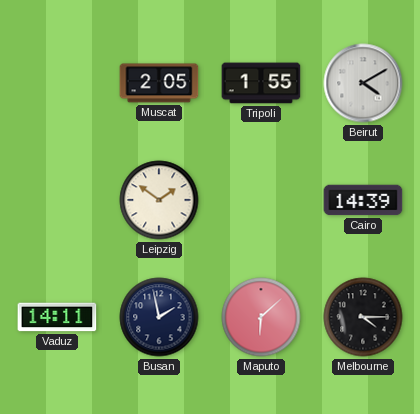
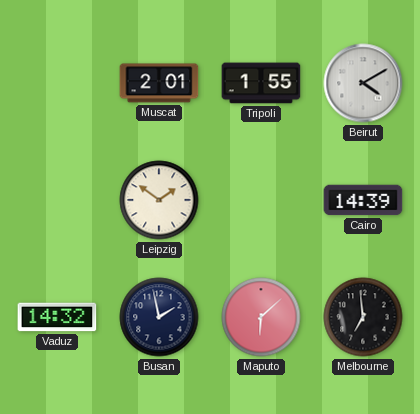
Muscat: 2:05 -> 2:01
Vaduz: 14:11 -> 14:32
Melbourne: 4:15 -> 6:59
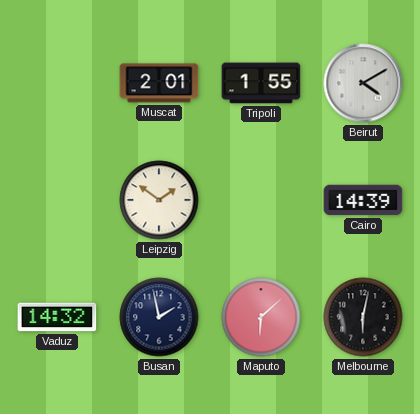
Melbourne: 6:59 -> 6:02
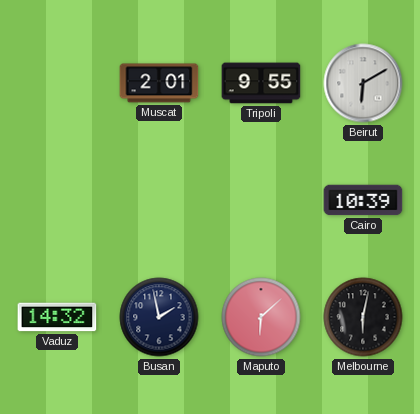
Tripoli: 1:55 -> 9:55
Beirut: 4:10 -> 6:10
Leipzig: 1:51 -> none
Cairo: 14:39 -> 10:39
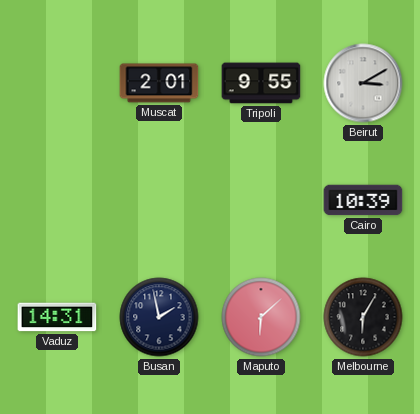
Beirut: 6:10 -> 3:10
Vaduz: 14:32 -> 14:31
Melbourne: 6:02 -> 6:05
